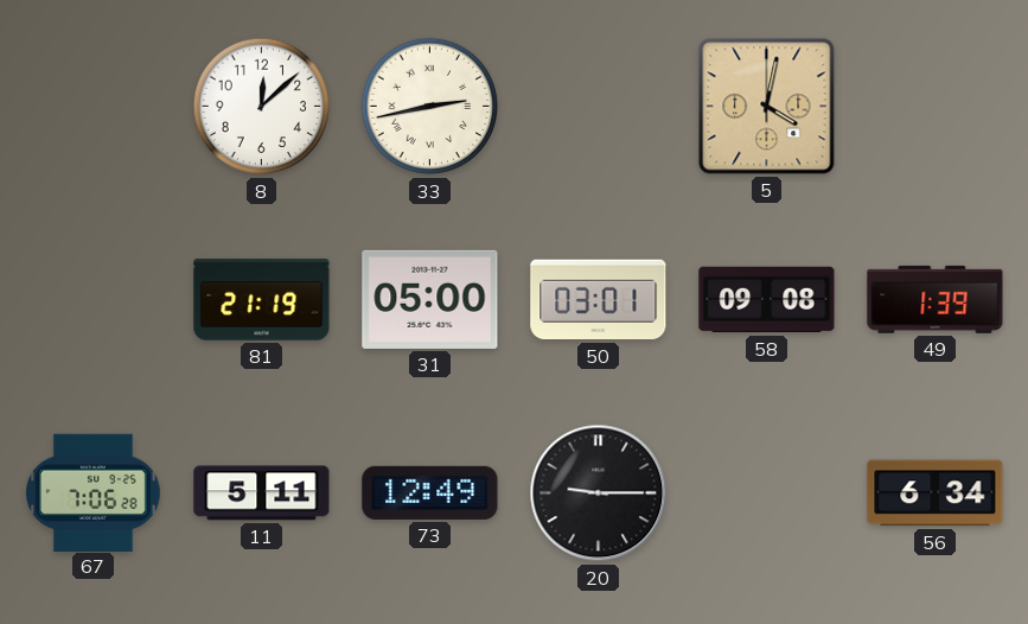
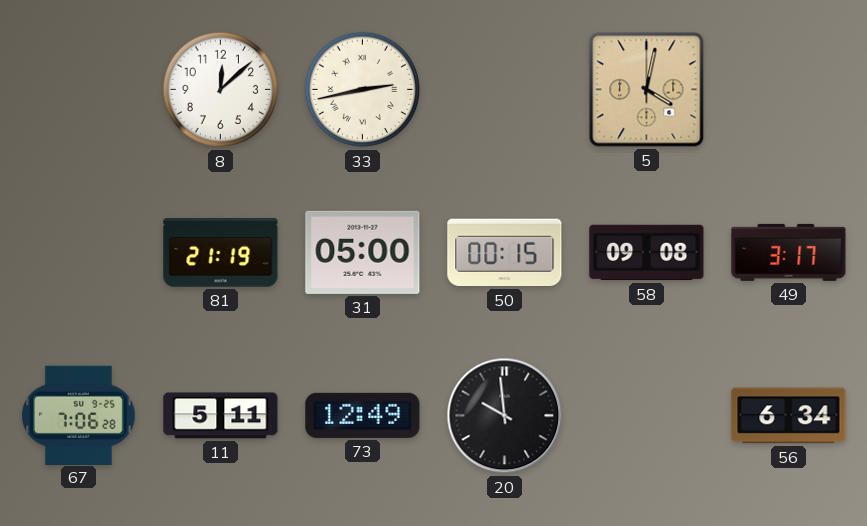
50: 03:01 -> 00:15
49: 1:39 -> 3:17
20: 9:15 -> 9:59
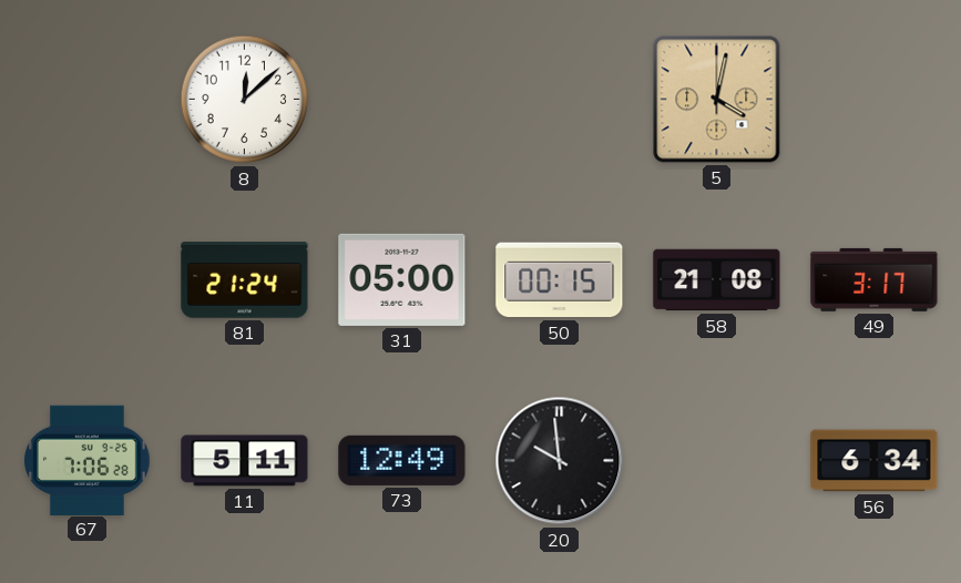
33: 2:43 -> none
81: 21:19 -> 21:24
58: 09:08 -> 21:08
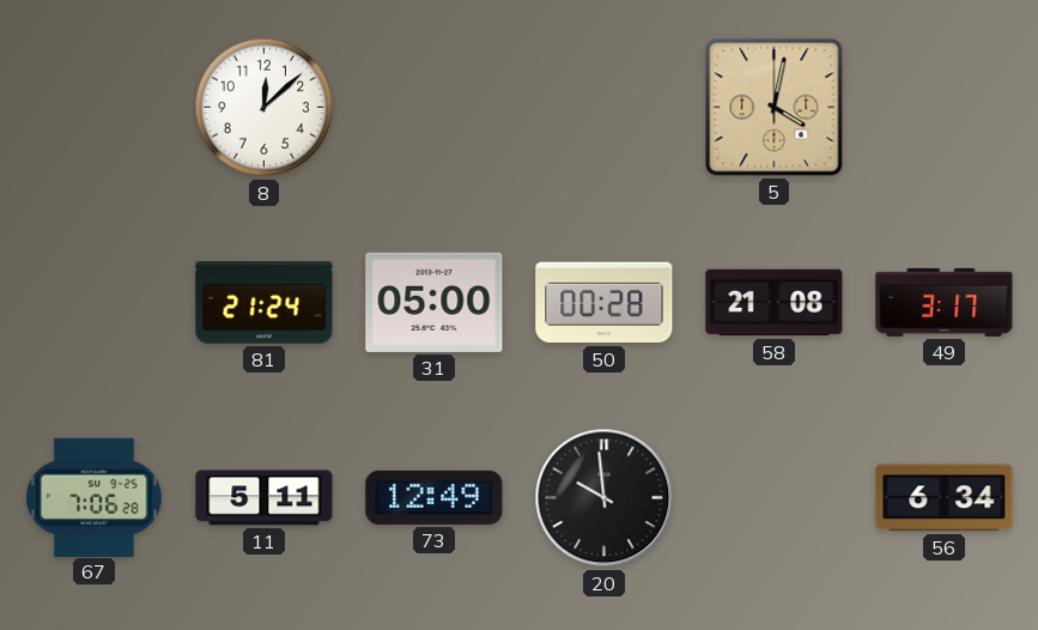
50: 00:15 -> 00:28
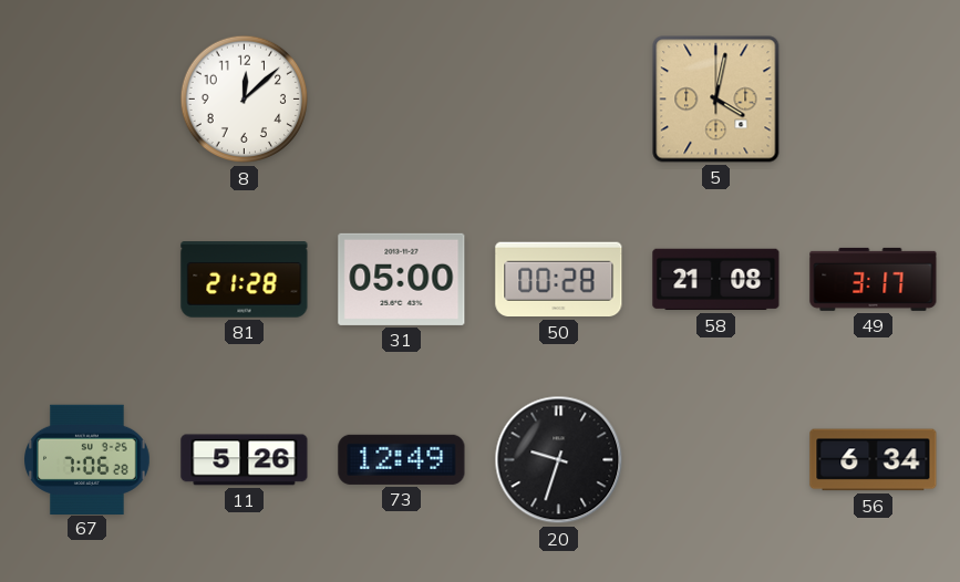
81: 21:24 -> 21:28
11: 5:11 -> 5:26
20: 9:59 -> 9:33
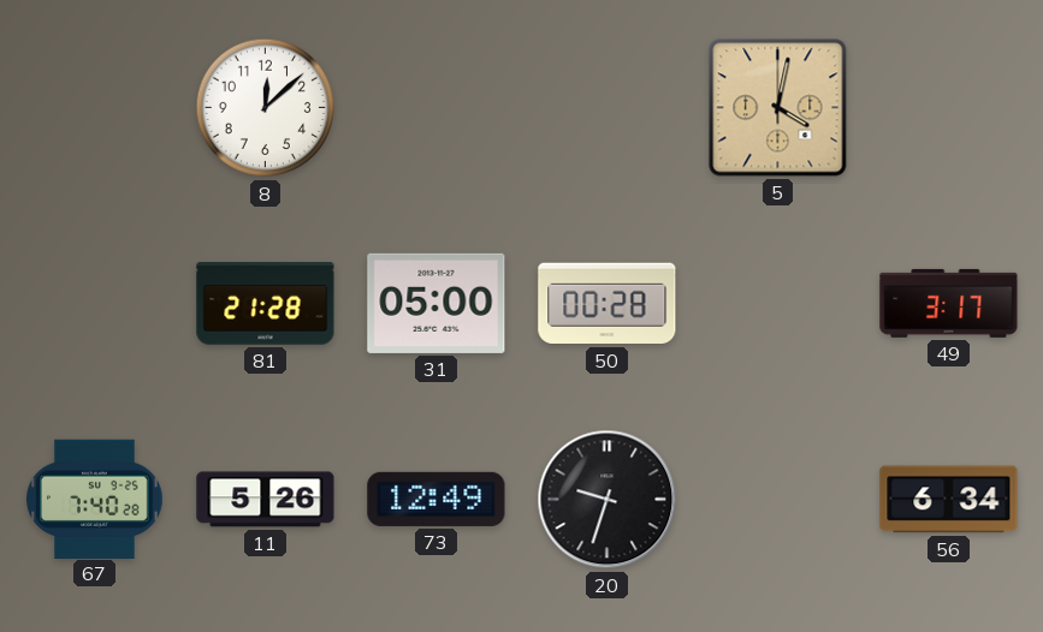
58: 21:08 -> none
67: 7:06 -> 7:40
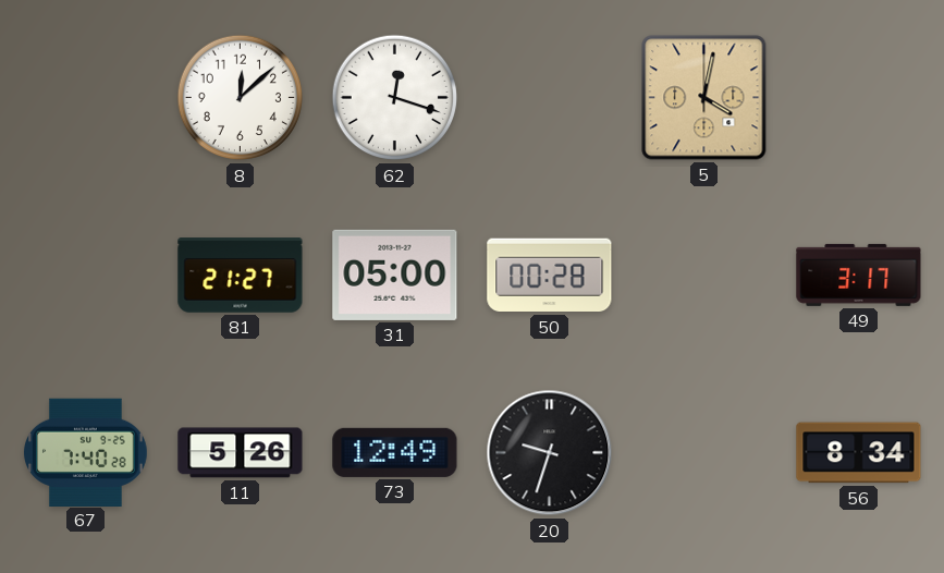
62: none -> 12:18
81: 21:28 -> 21:27
56: 6:34 -> 8:34
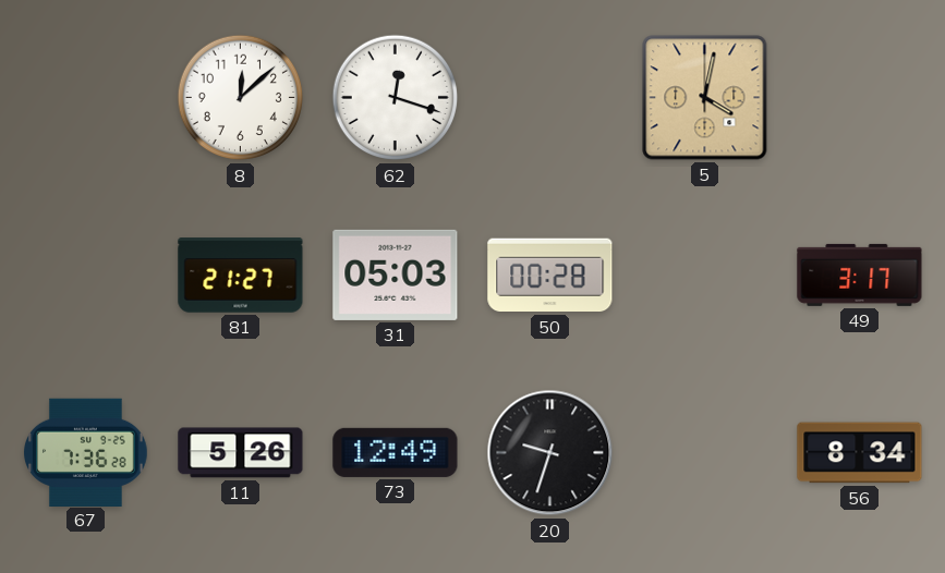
31: 05:00 -> 05:03
67: 7:40 -> 7:36
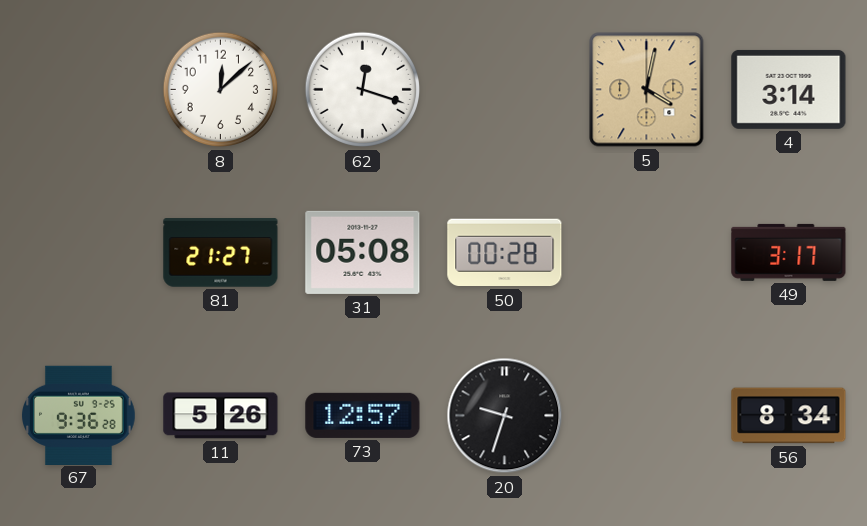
4: none -> 3:14
31: 05:03 -> 05:08
67: 7:36 -> 9:36
73: 12:49 -> 12:57
